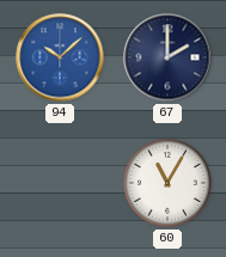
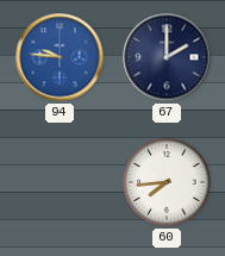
94: 10:08 -> 9:46
60: 11:05 -> 7:44
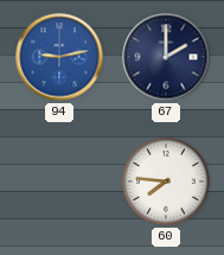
94: 9:46 -> 9:13
60: 7:44 -> 7:46
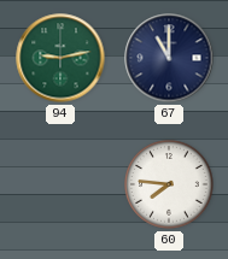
94 dial: blue -> green
67: 2:00 -> 11:00
